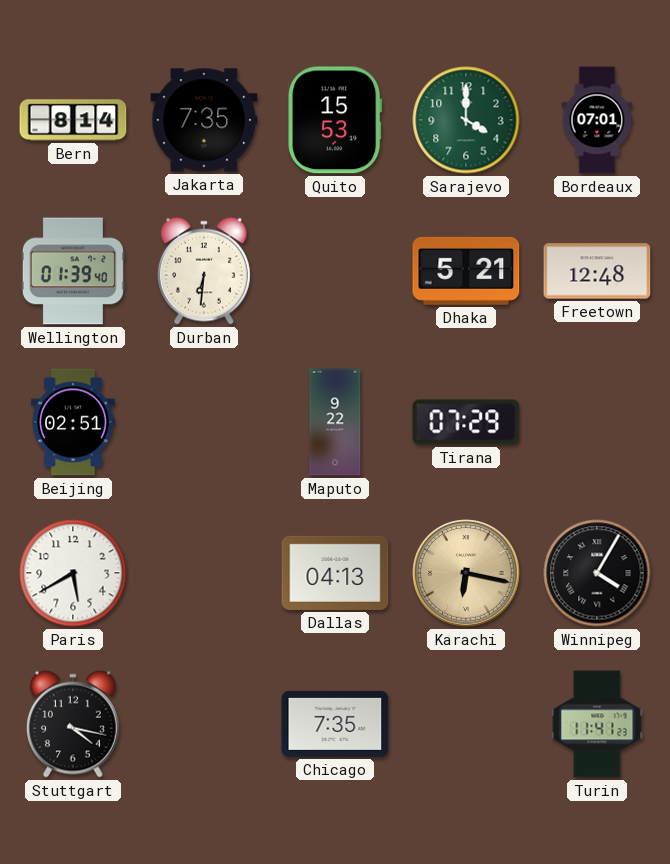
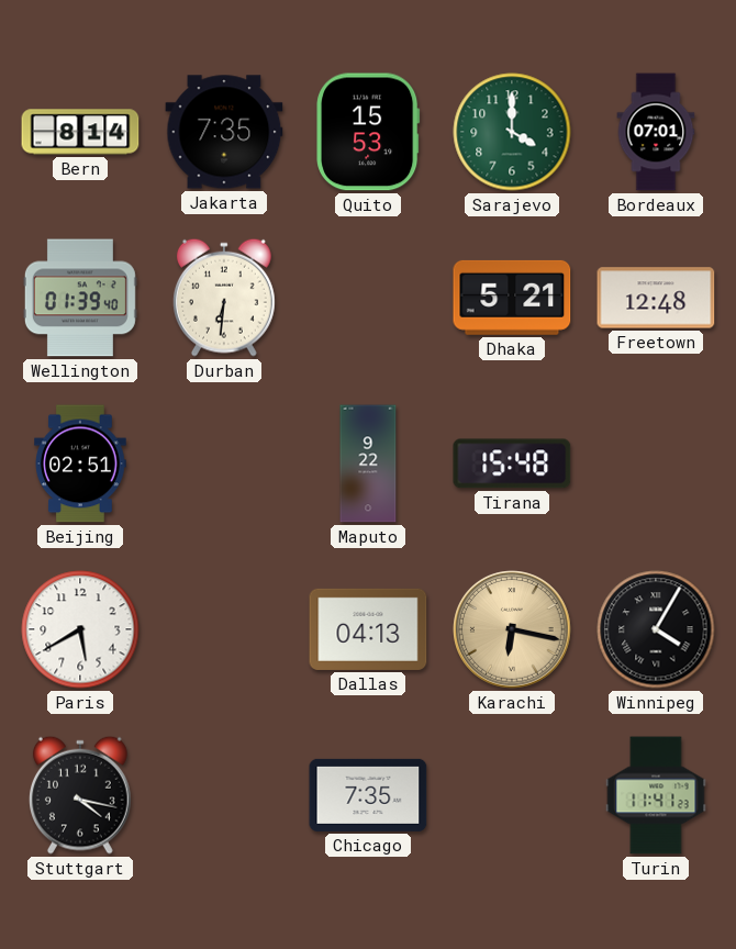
Tirana: 07:29 -> 15:48
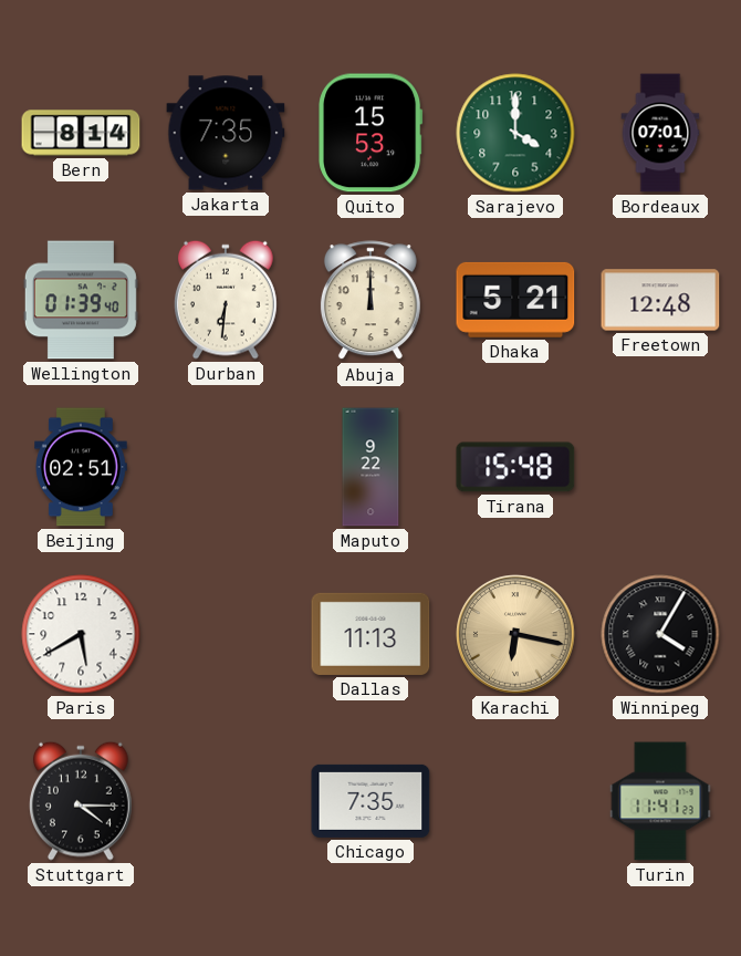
Abuja: none -> 12:00
Dallas: 04:13 -> 11:13
Stuttgart: 4:17 -> 4:15
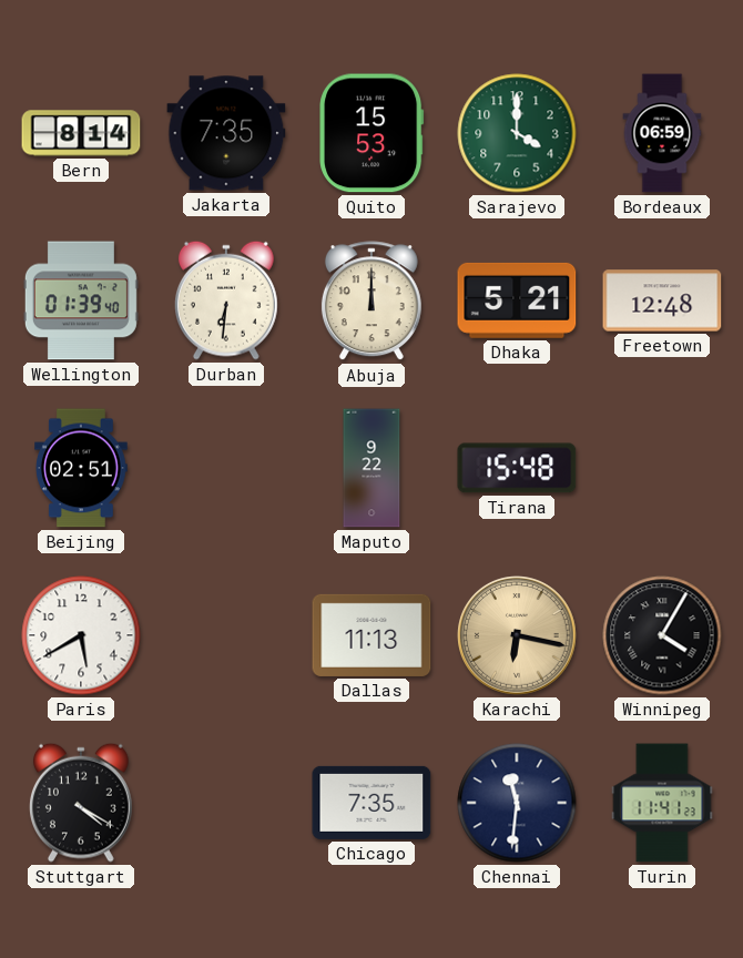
Bordeaux: 07:01 -> 06:59
Stuttgart: 4:15 -> 4:20
Chennai: none -> 11:31
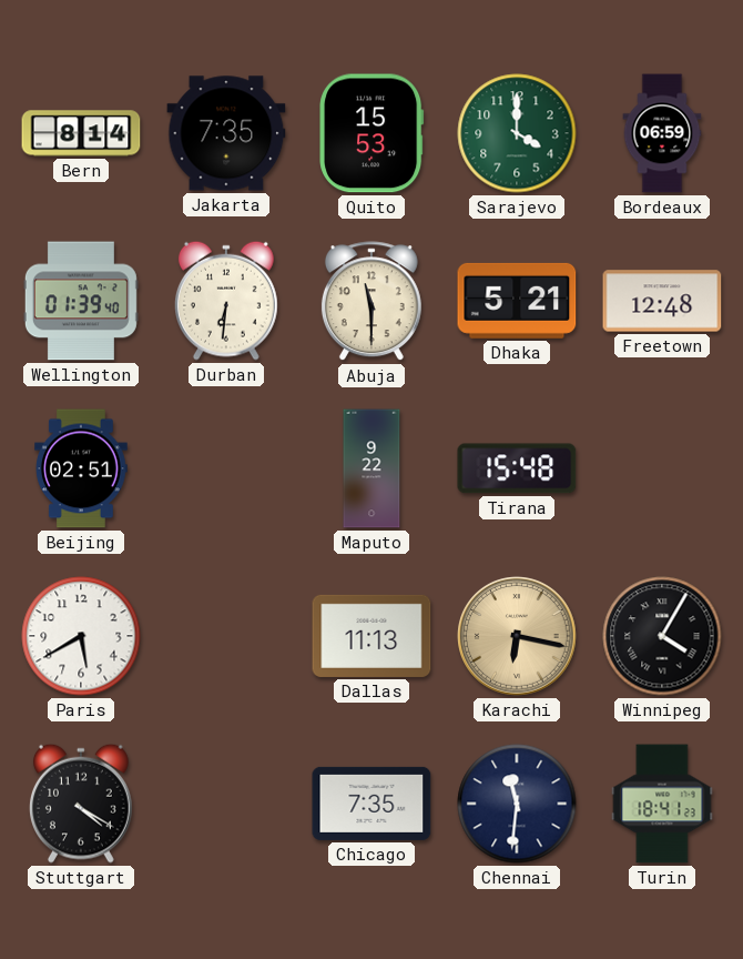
Abuja: 12:00 -> 11:30
Turin: 11:41 -> 18:41
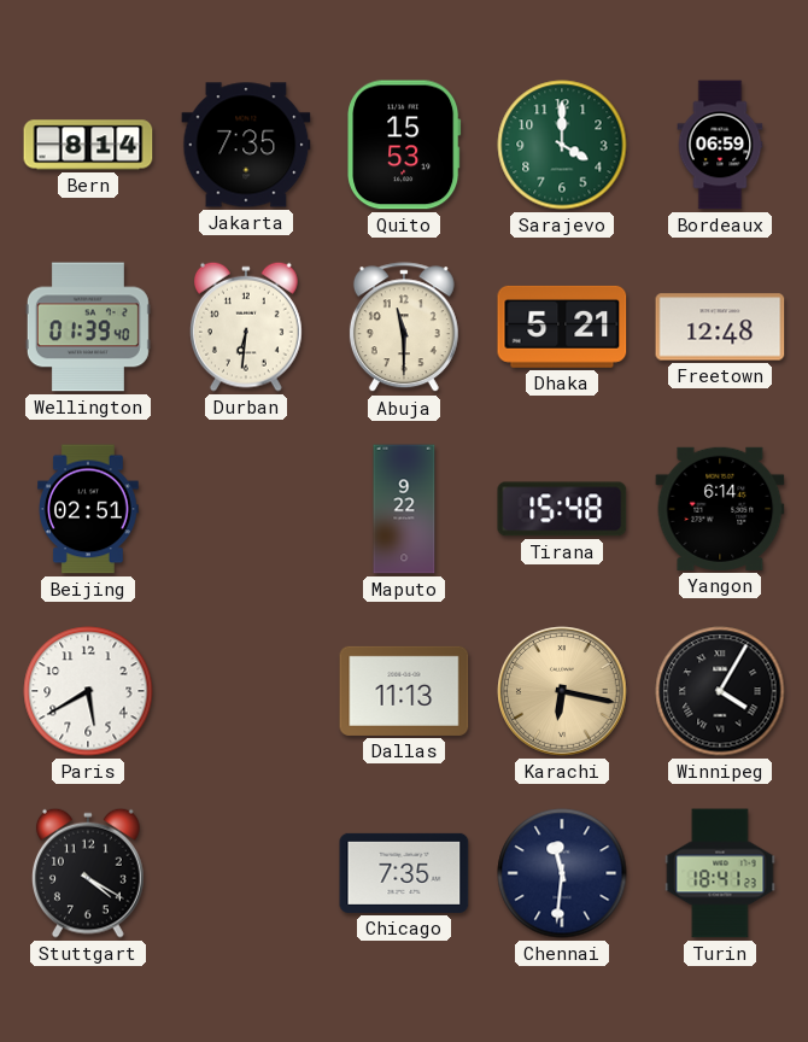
Yangon: none -> 6:14
